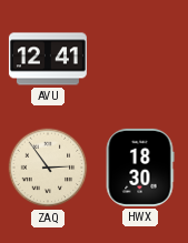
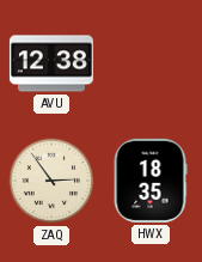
AVU: 12:41 -> 12:38
HWX: 18:30 -> 18:35
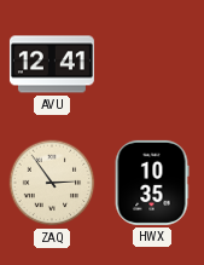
AVU: 12:38 -> 12:41
HWX: 18:35 -> 10:35
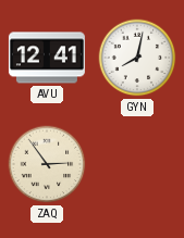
GYN: none -> 8:02
HWX: 10:35 -> none
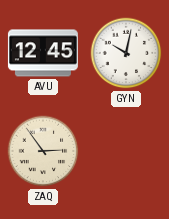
AVU: 12:41 -> 12:45
GYN: 8:02 -> 10:02
